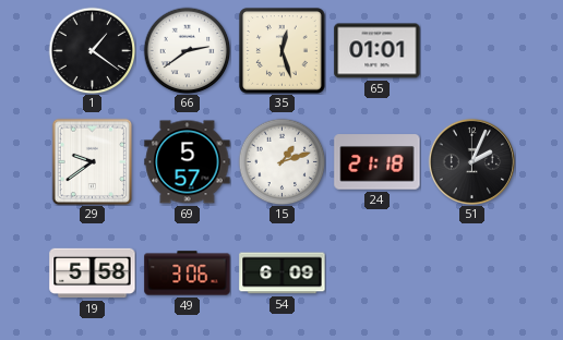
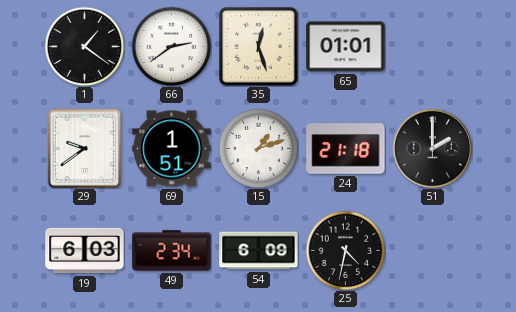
69: 5:57 -> 1:51
51: 2:04 -> 2:00
19: 5:58 -> 6:03
49: 3:06 -> 2:34
25: none -> 4:32
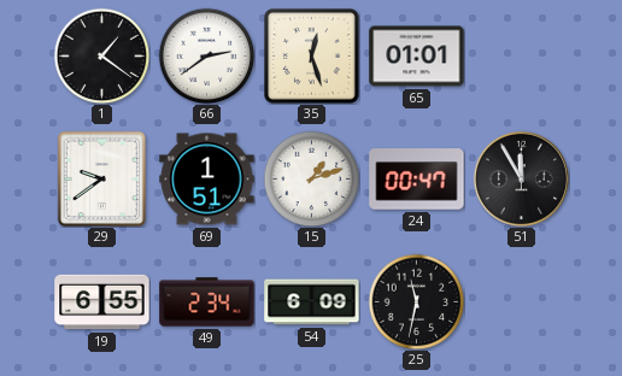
24: 21:18 -> 00:47
51: 2:00 -> 11:55
19: 6:03 -> 6:55
25: 4:32 -> 11:32
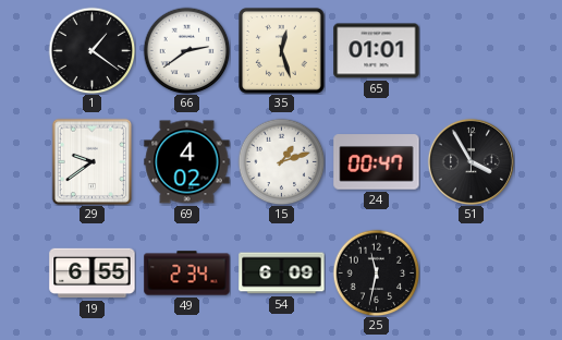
69: 1:51 -> 4:02
51: 11:55 -> 3:55
